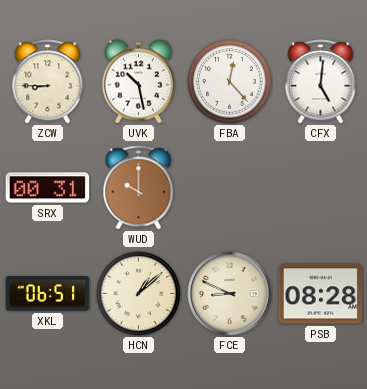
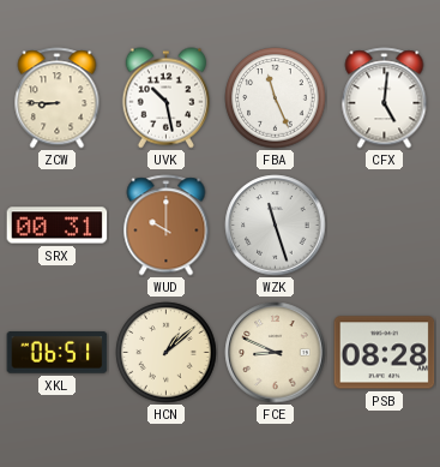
FBA: 12:23 -> 11:26
WZK: none -> 11:27
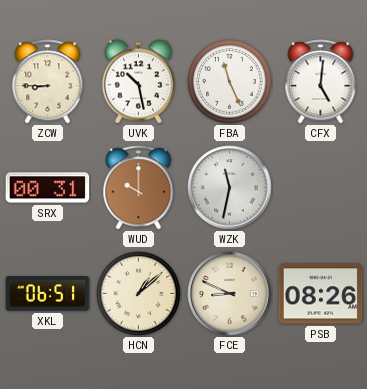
WZK: 11:27 -> 11:32
PSB: 08:28 -> 08:26
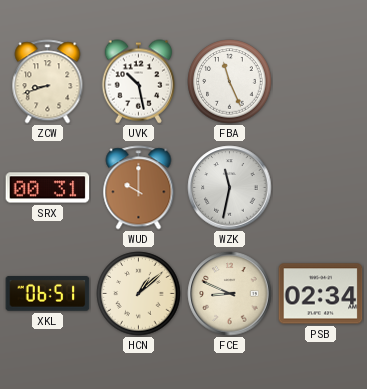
ZCW: 8:45 -> 8:42
CFX: 5:01 -> none
PSB: 08:26 -> 02:34
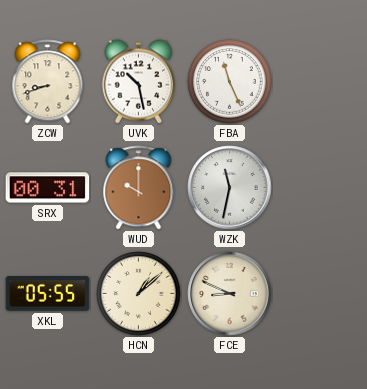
XKL: 06:51 -> 05:55
PSB: 02:34 -> none
